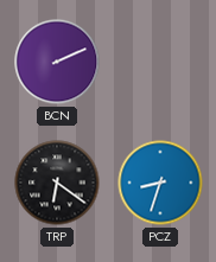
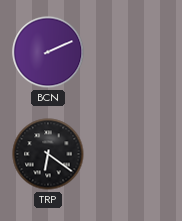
PCZ: 8:33 -> none
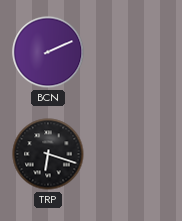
TRP: 6:21 -> 6:18
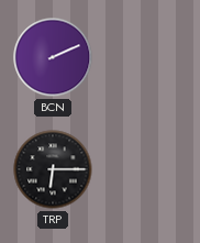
TRP: 6:18 -> 6:15
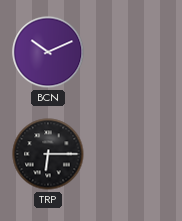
BCN: 2:11 -> 10:11
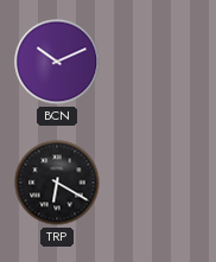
TRP: 6:15 -> 6:20
